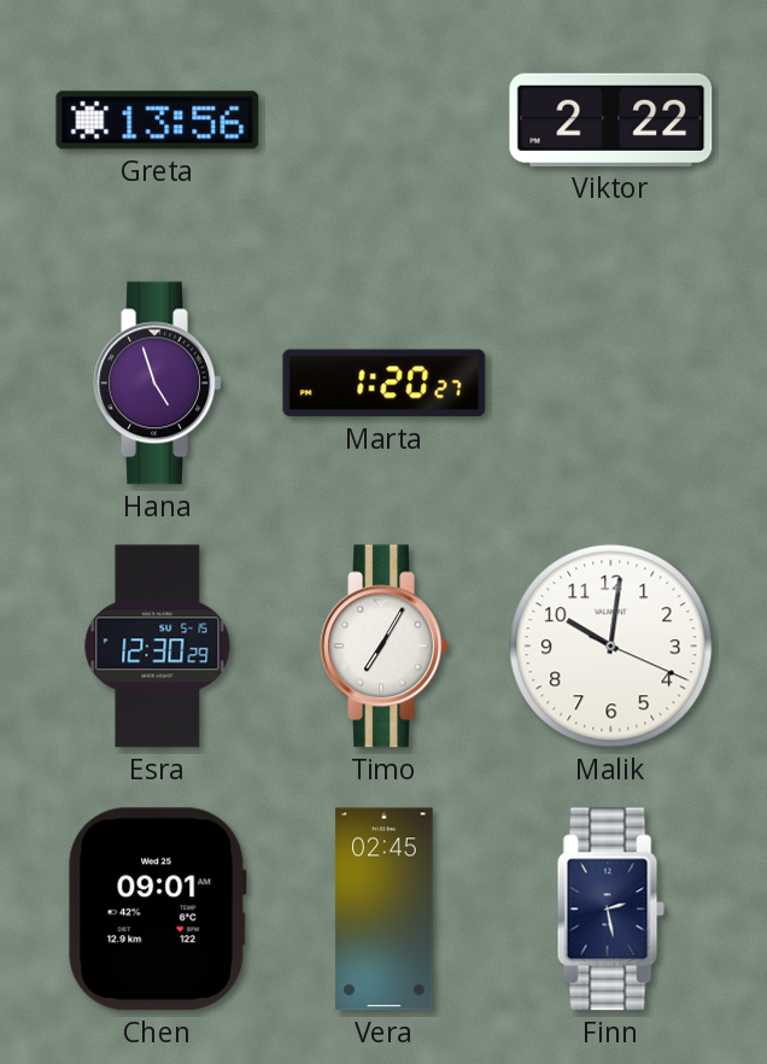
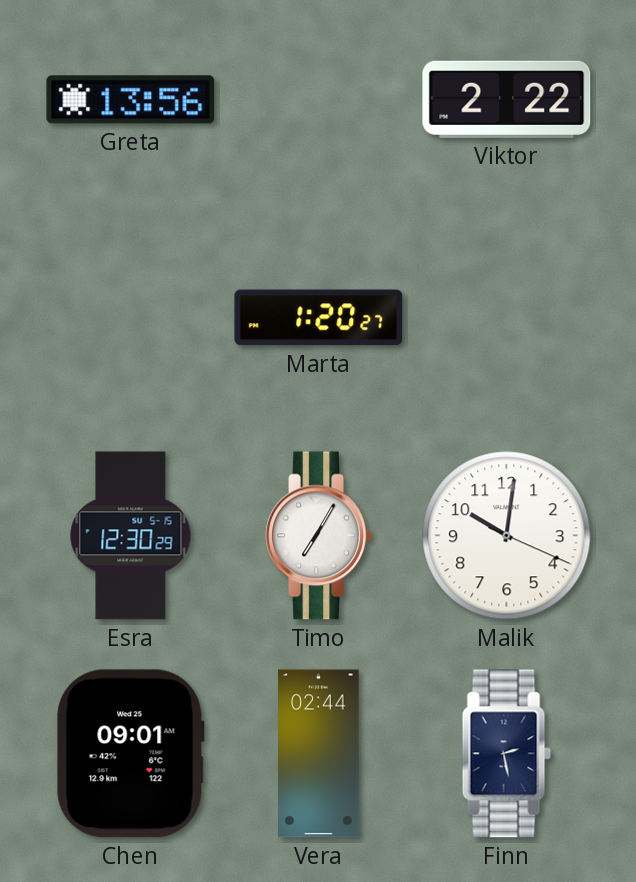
Hana: 4:57 -> none
Vera: 02:45 -> 02:44
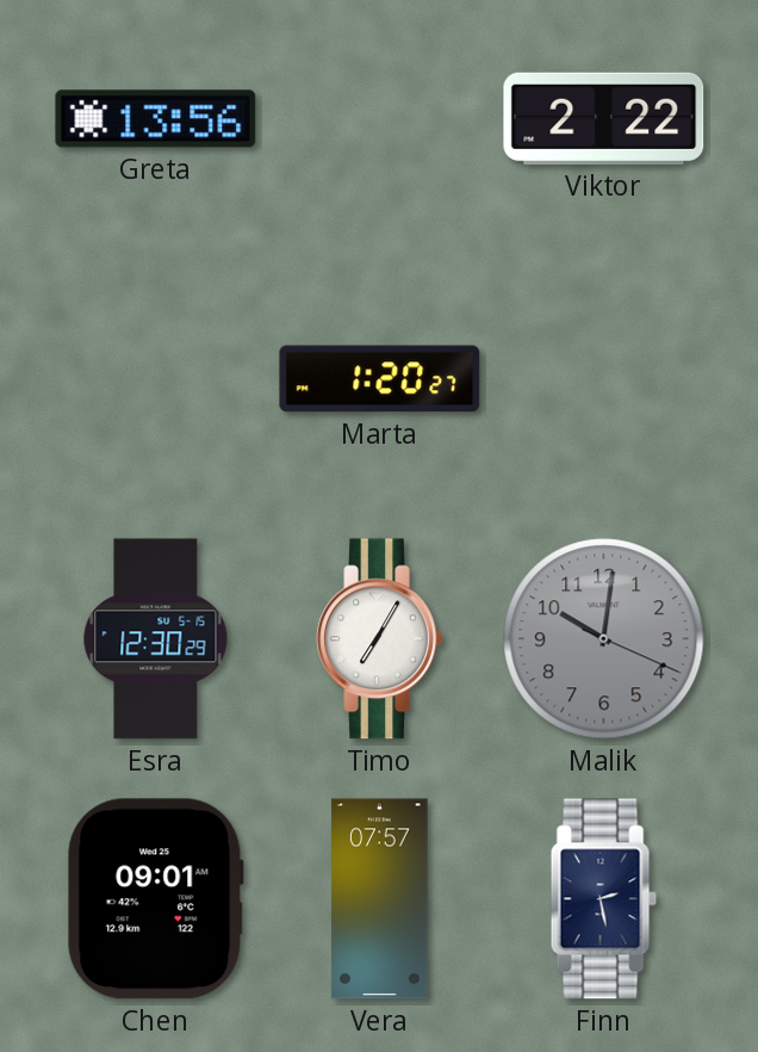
Malik dial: white -> grey
Vera: 02:44 -> 07:57
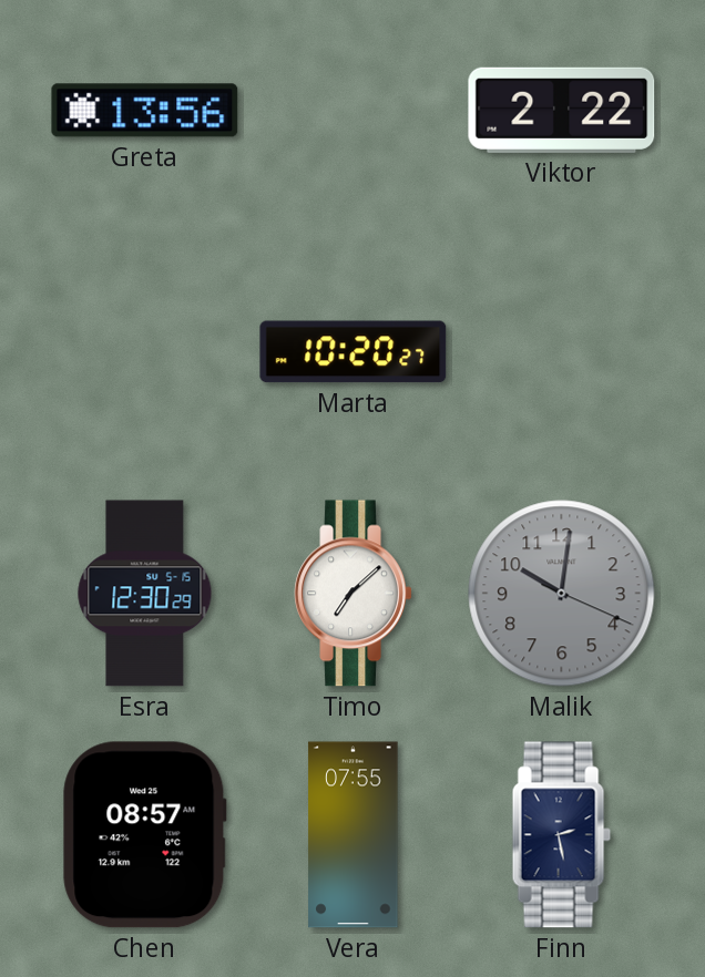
Marta: 1:20 -> 10:20
Timo: 7:05 -> 7:08
Chen: 09:01 -> 08:57
Vera: 07:57 -> 07:55
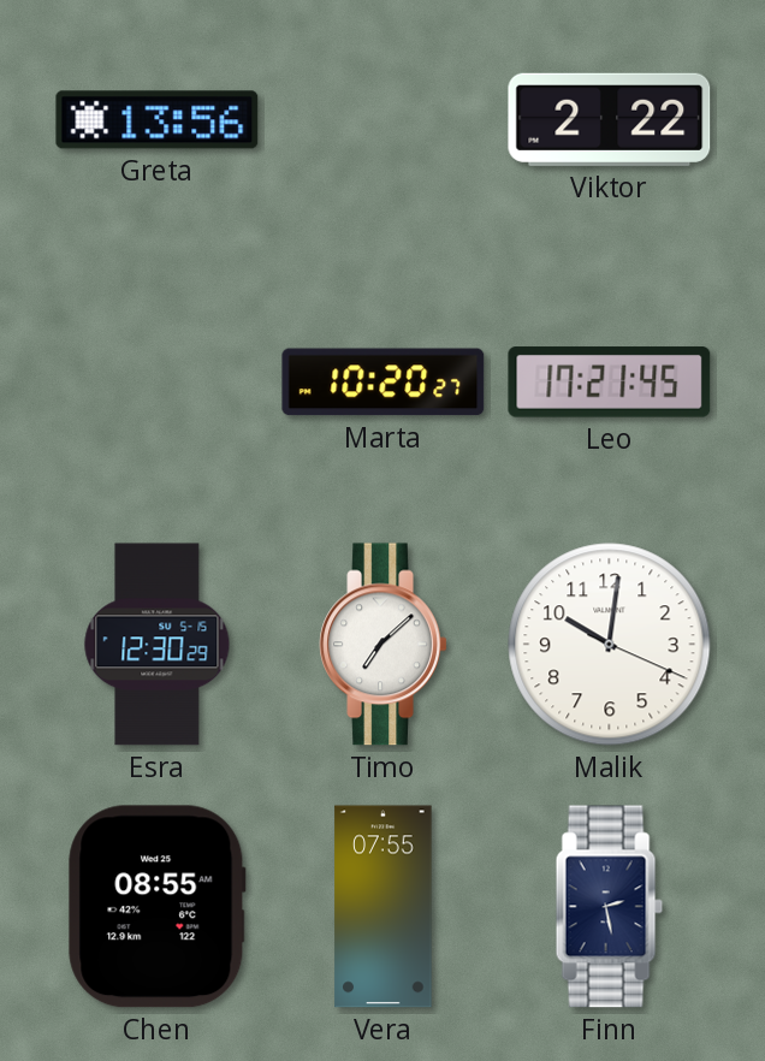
Leo: none -> 17:21
Malik dial: grey -> white
Chen: 08:57 -> 08:55
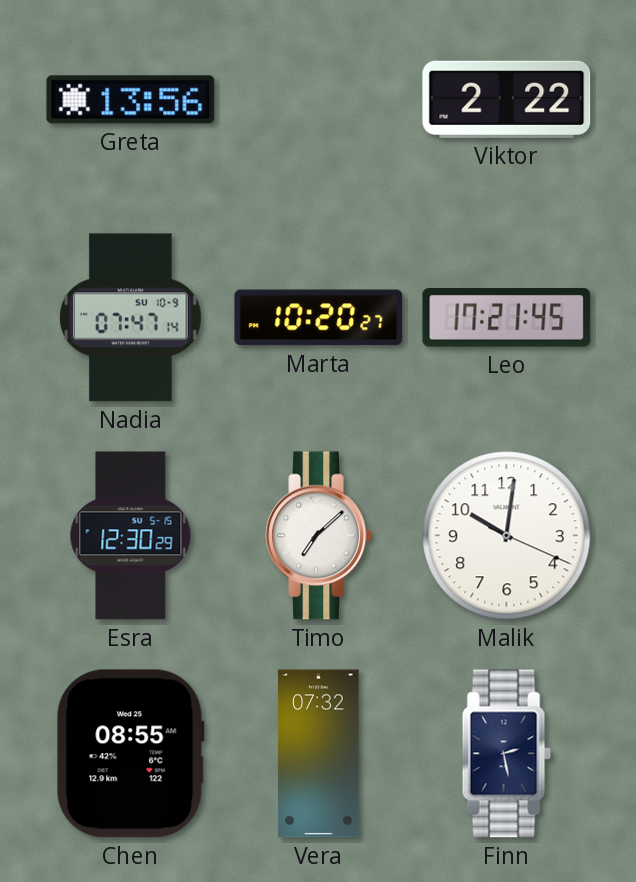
Nadia: none -> 07:47
Vera: 07:55 -> 07:32
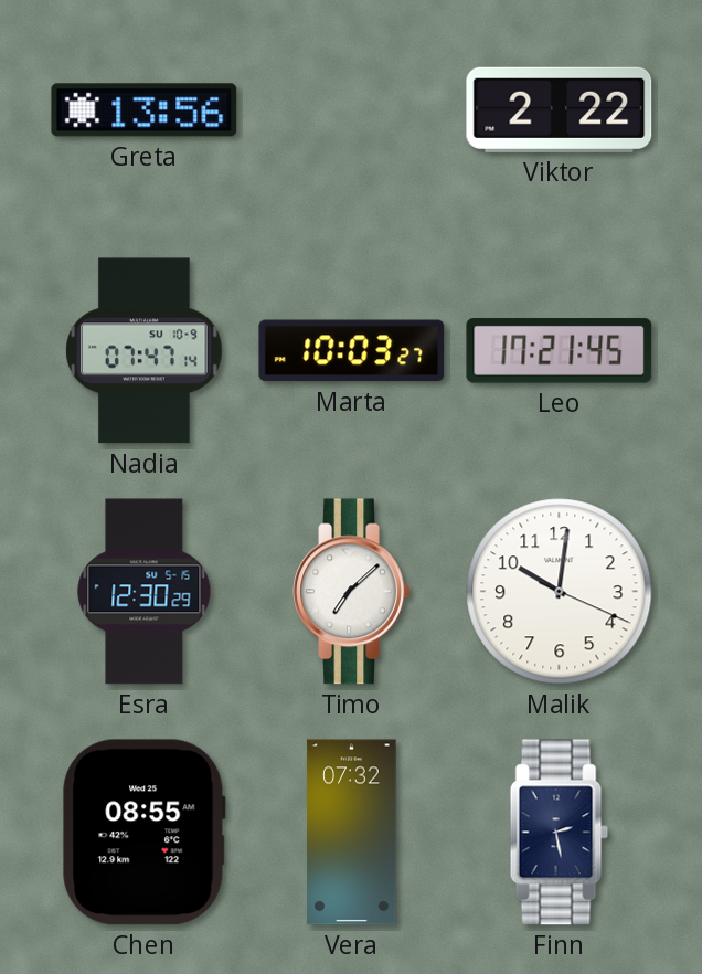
Marta: 10:20 -> 10:03
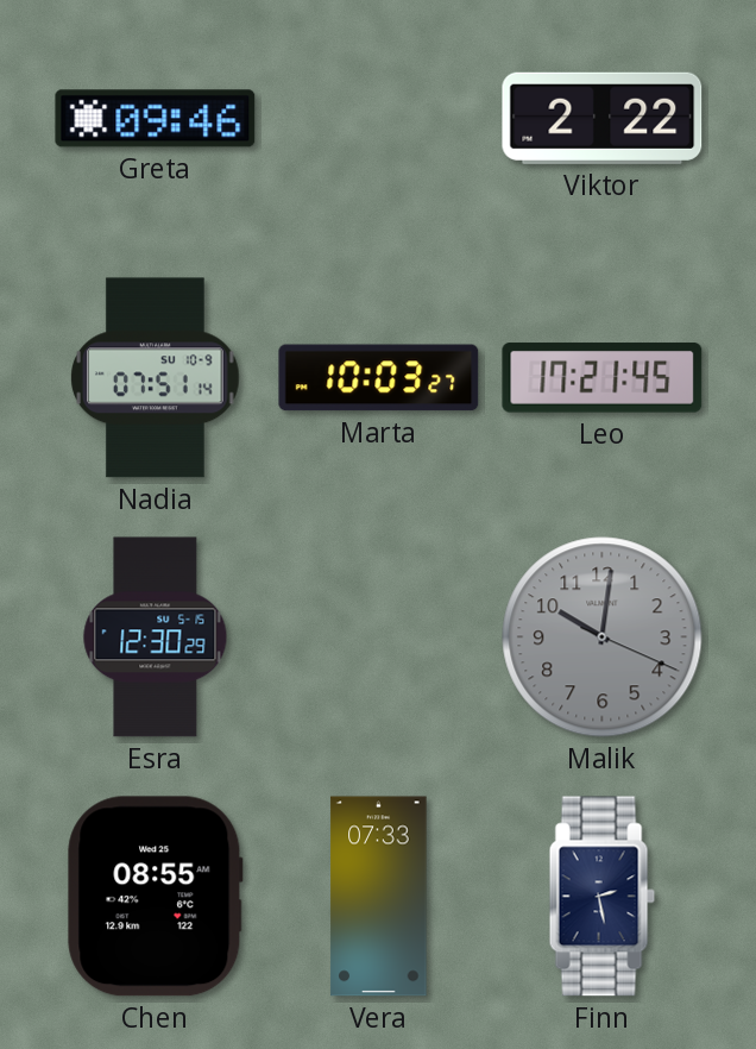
Greta: 13:56 -> 09:46
Nadia: 07:47 -> 07:51
Timo: 7:08 -> none
Malik dial: white -> grey
Vera: 07:32 -> 07:33
